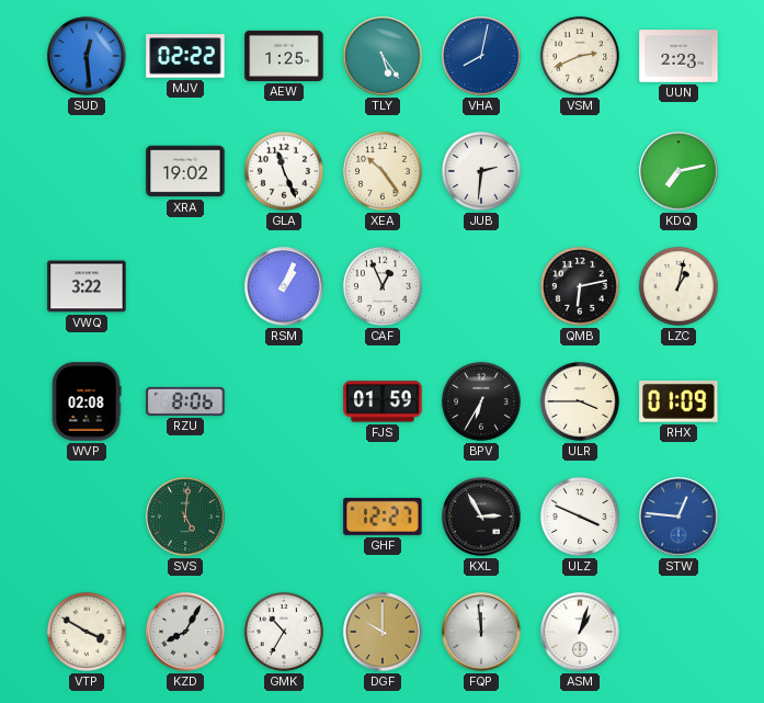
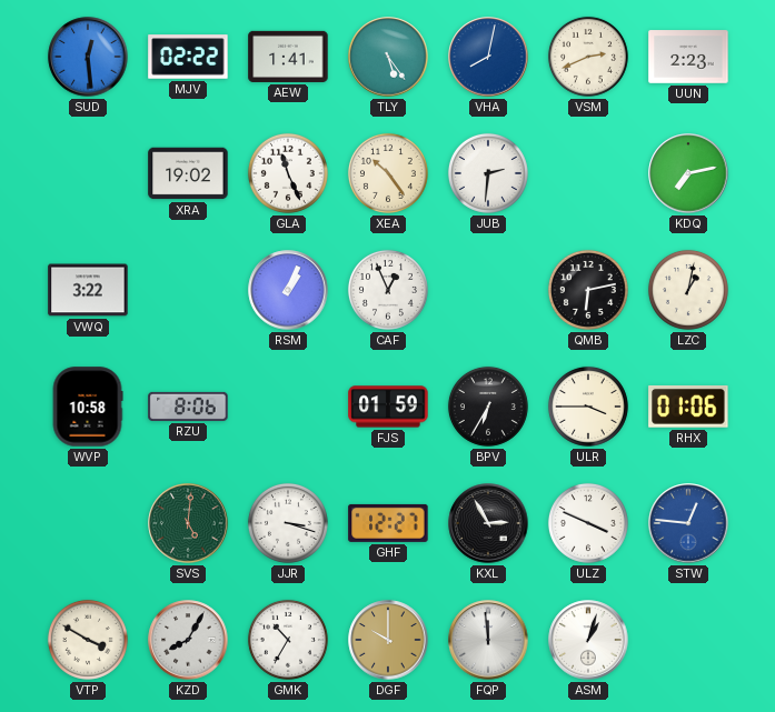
AEW: 1:25 -> 1:41
WVP: 02:08 -> 10:58
RHX: 01:09 -> 01:06
JJR: none -> 3:18
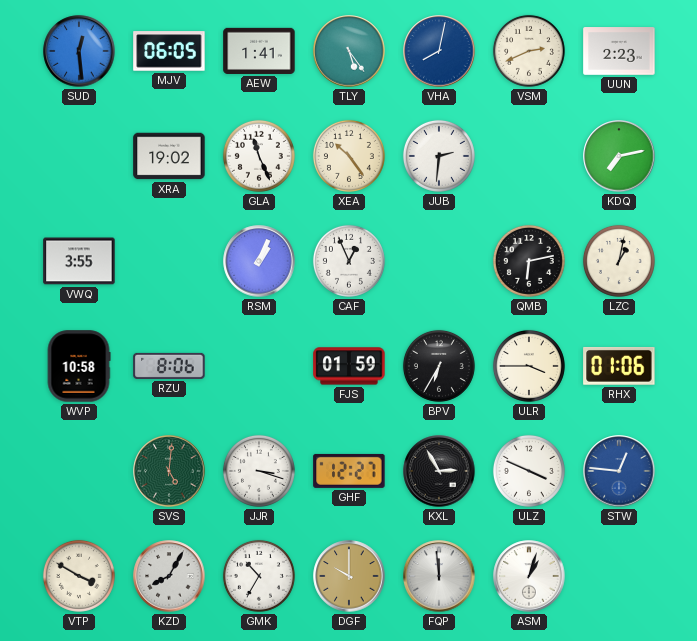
MJV: 02:22 -> 06:05
VWQ: 3:22 -> 3:55
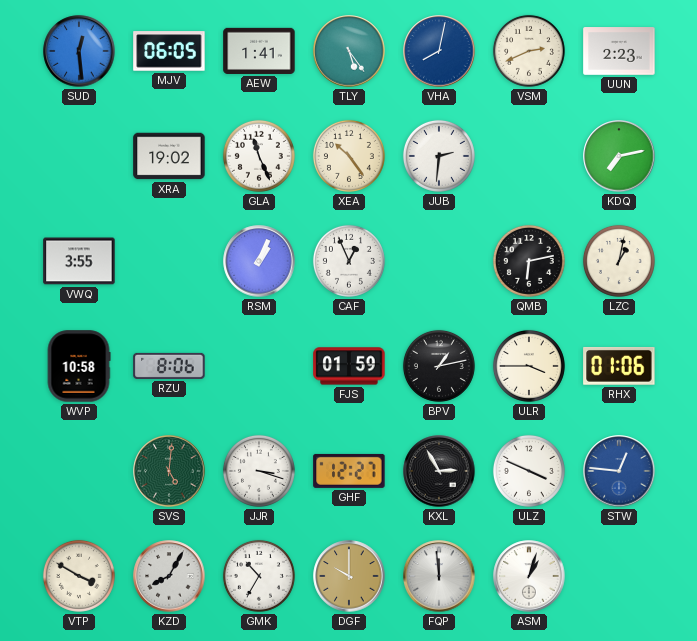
BPV: 6:35 -> 1:13
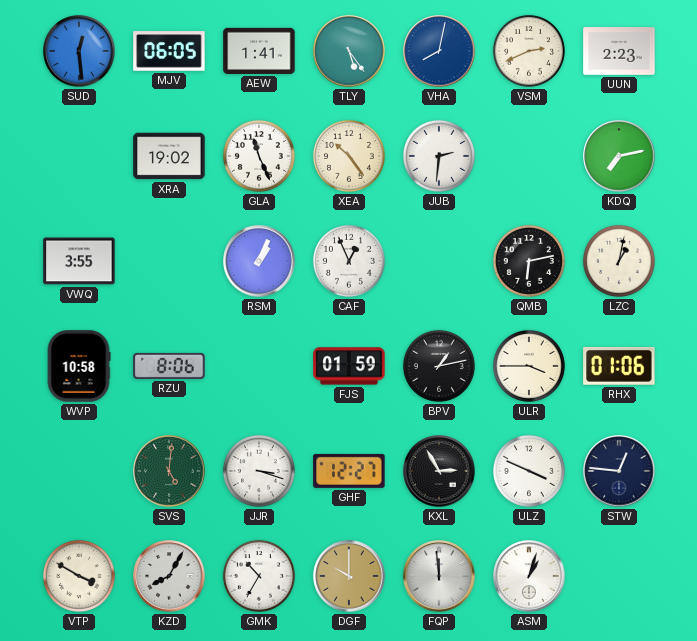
STW dial: blue -> navy
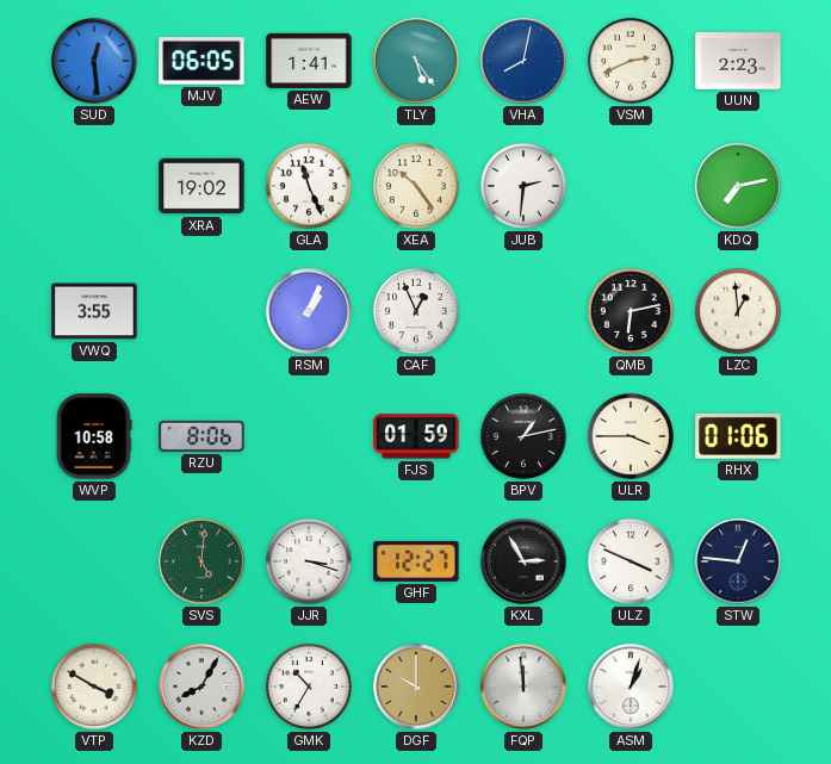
LZC: 1:02 -> 12:59
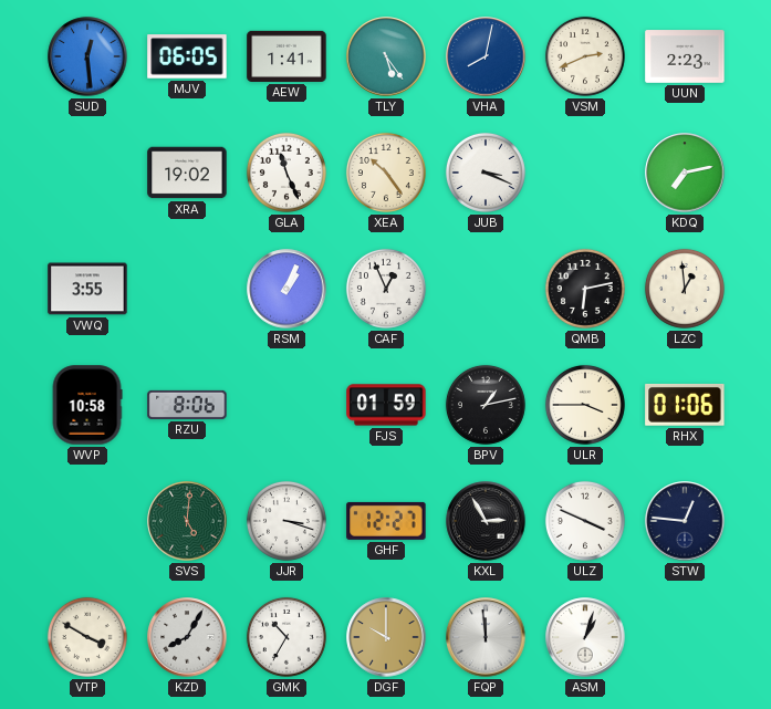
JUB: 2:31 -> 3:19
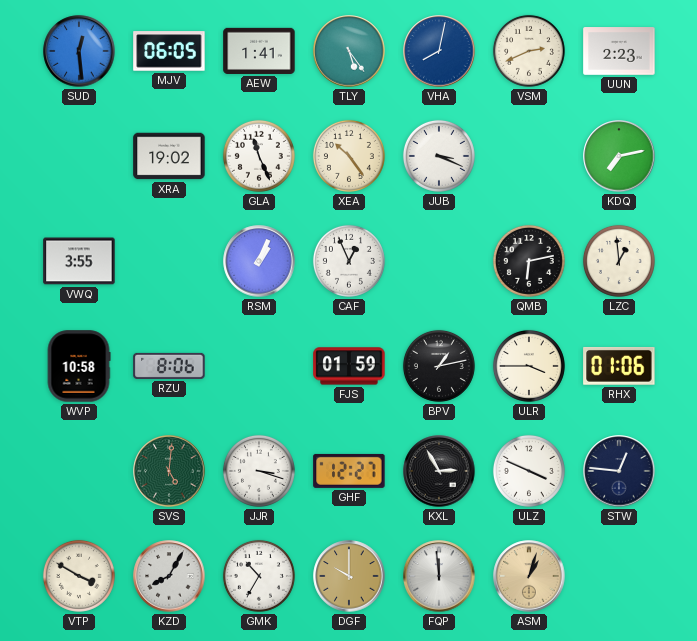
ASM dial: white -> champagne
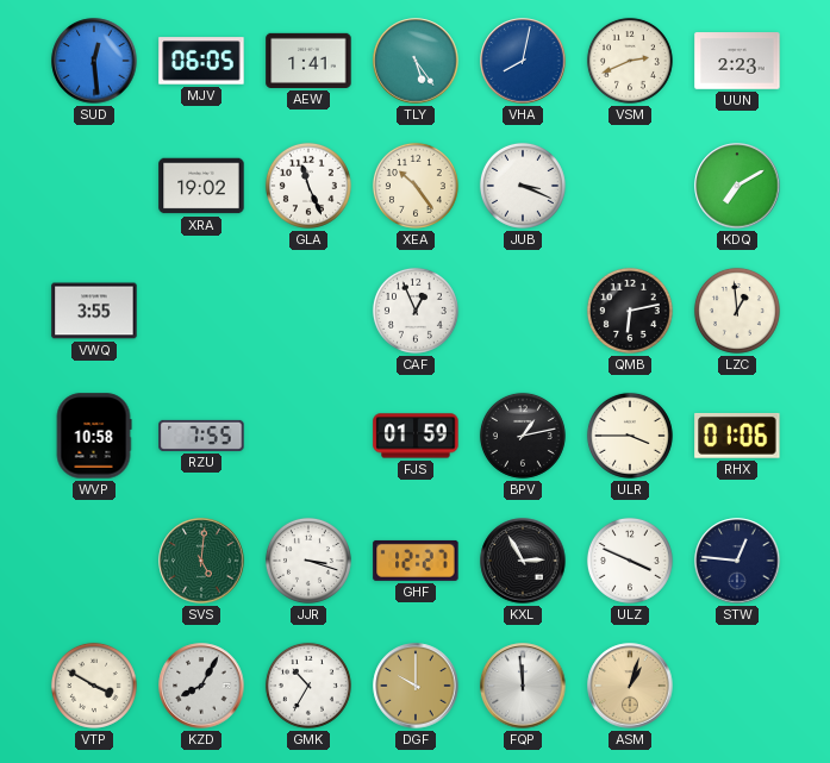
KDQ: 7:13 -> 7:10
RSM: 1:04 -> none
RZU: 8:06 -> 7:55
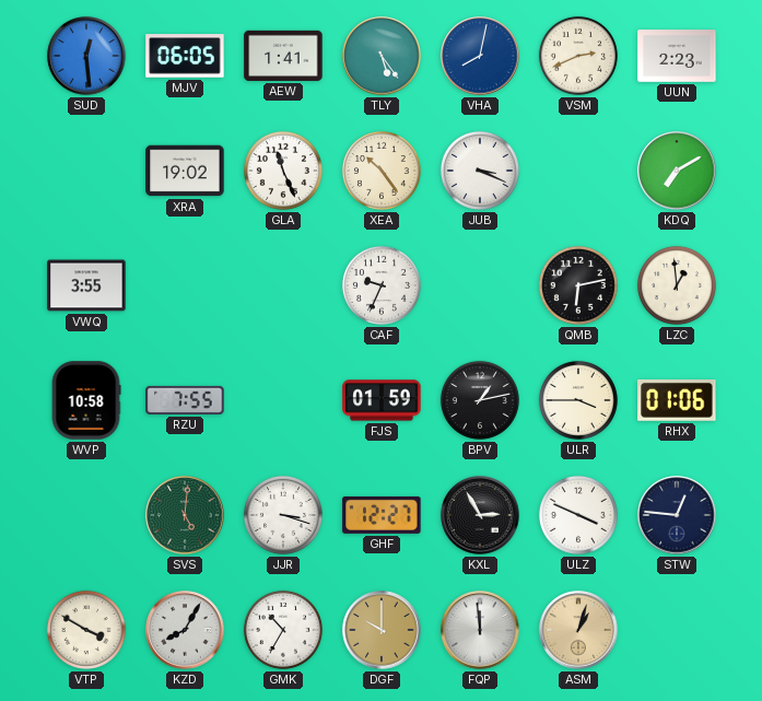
CAF: 12:56 -> 9:34
